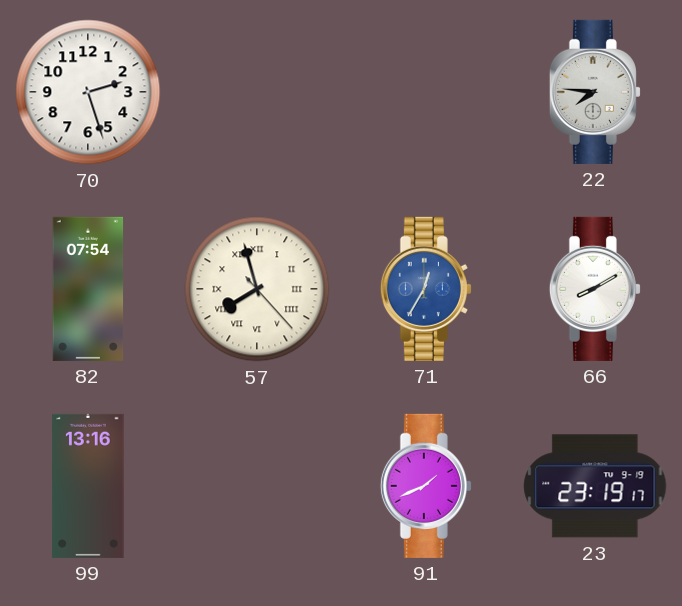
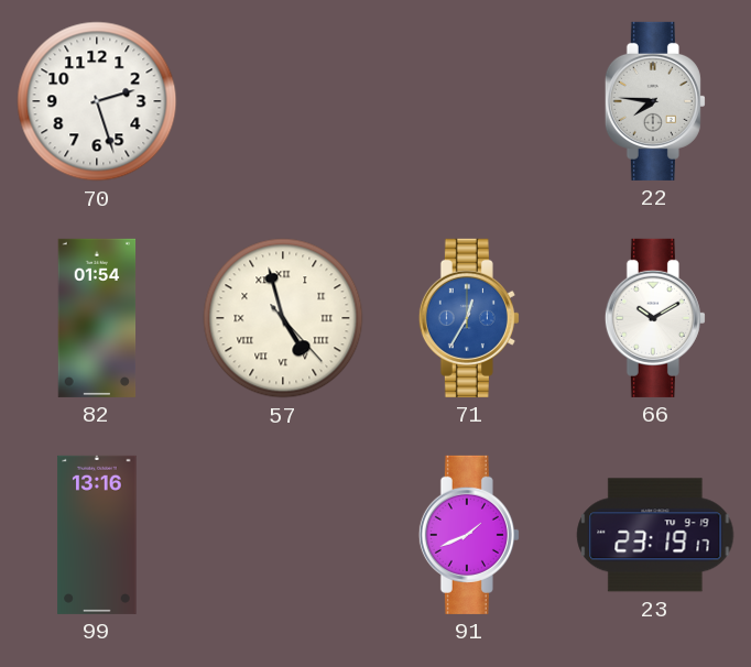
82: 07:54 -> 01:54
57: 7:57 -> 4:57
66: 8:10 -> 10:10
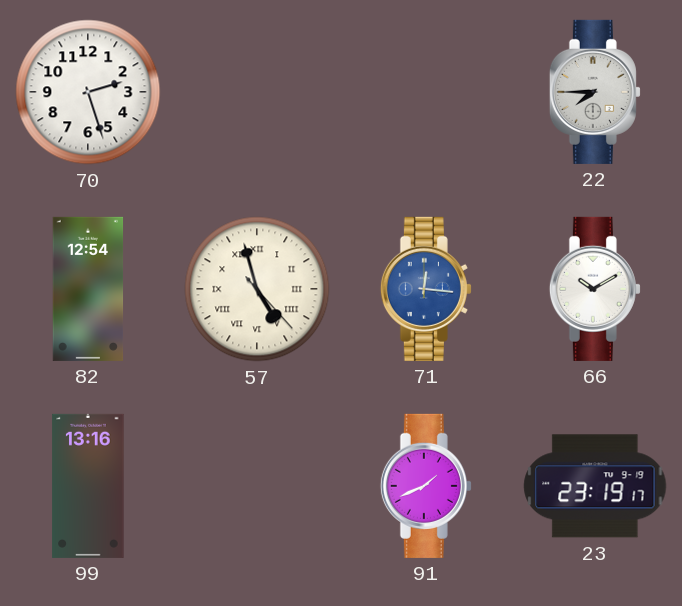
22: 7:46 -> 7:45
82: 01:54 -> 12:54
71: 12:35 -> 12:16
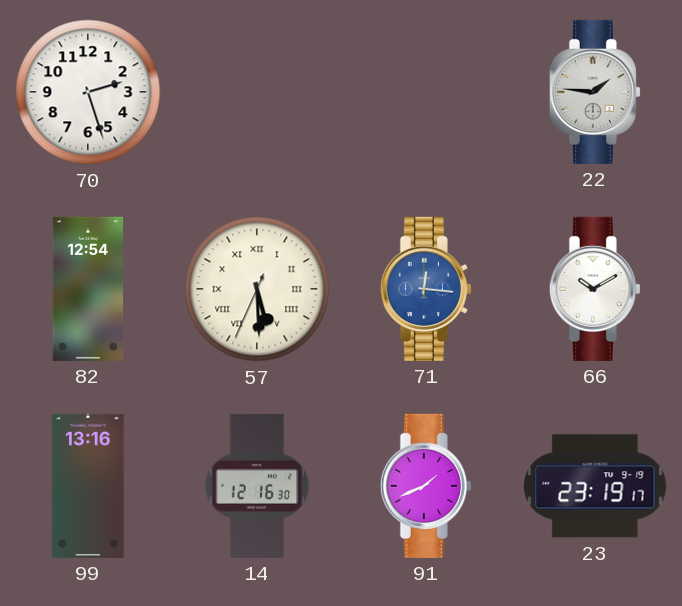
22: 7:45 -> 1:46
57: 4:57 -> 5:29
14: none -> 12:16
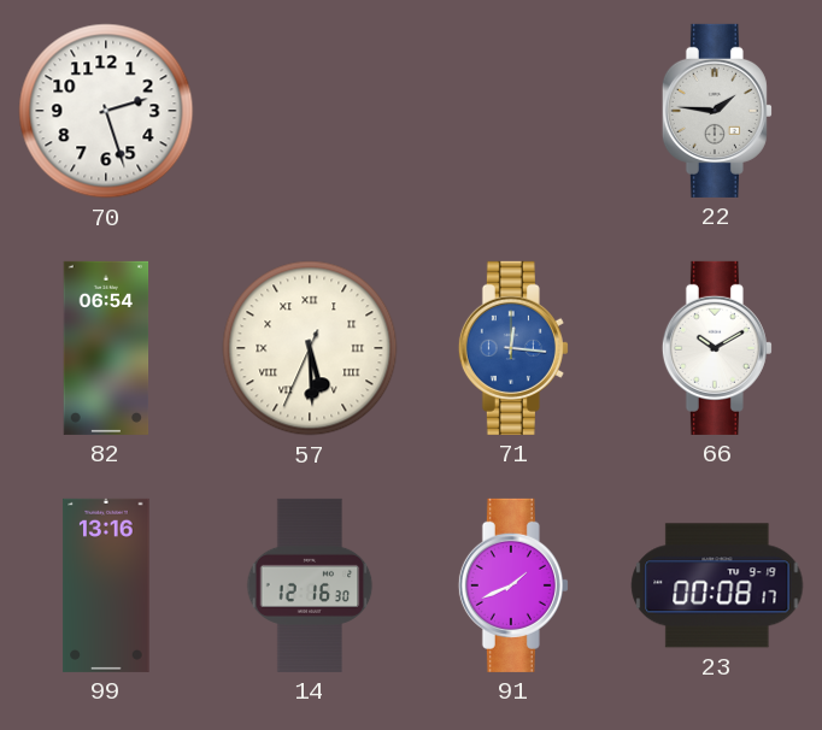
82: 12:54 -> 06:54
23: 23:19 -> 00:08
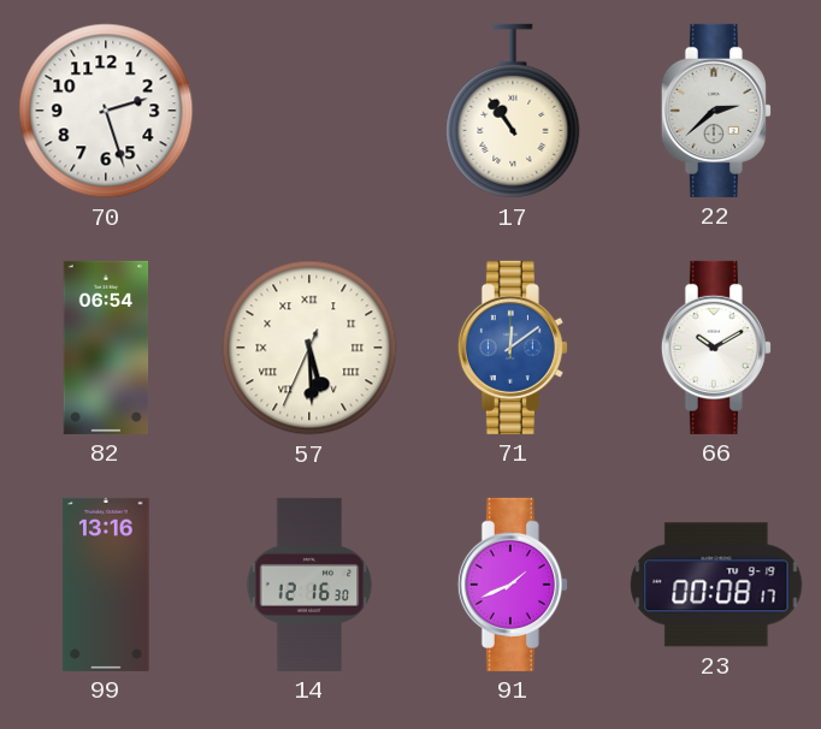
17: none -> 10:54
22: 1:46 -> 2:38
71: 12:16 -> 12:09
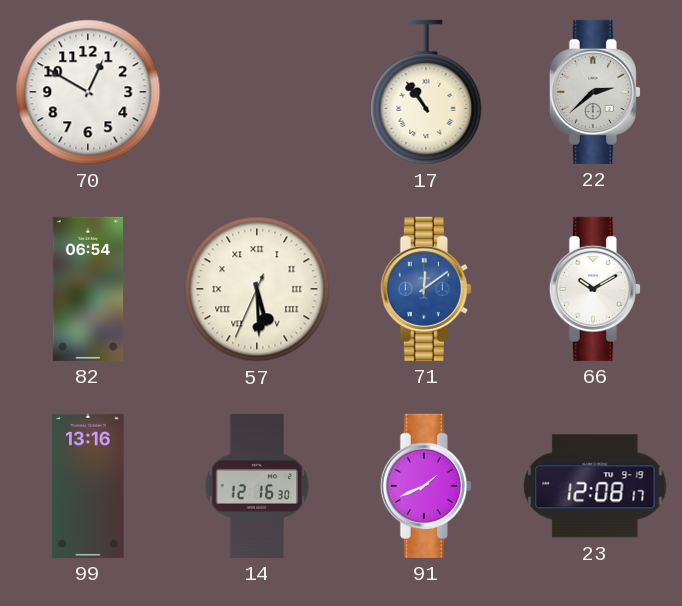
70: 2:27 -> 12:50
23: 00:08 -> 12:08
